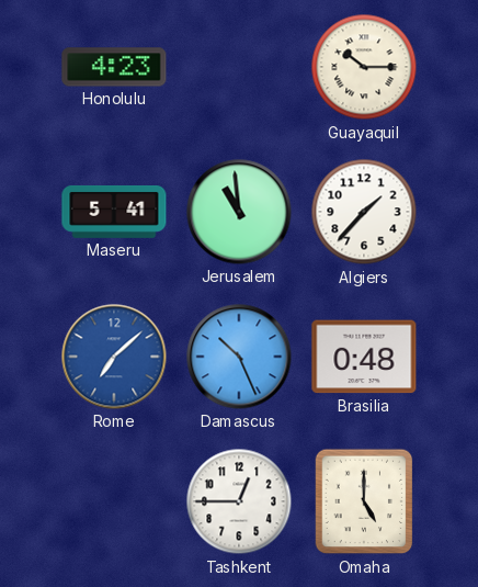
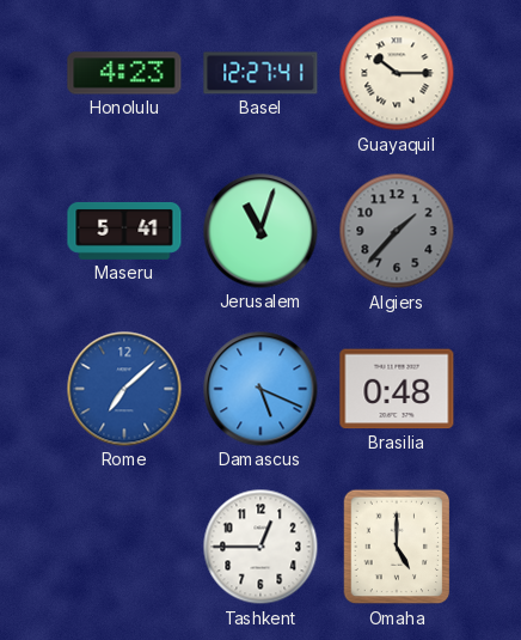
Basel: none -> 12:27
Jerusalem: 10:59 -> 11:03
Algiers dial: white -> grey
Damascus: 10:26 -> 5:19
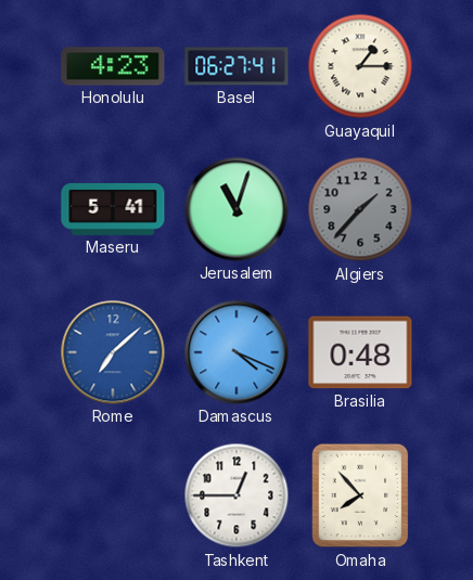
Basel: 12:27 -> 06:27
Guayaquil: 10:15 -> 1:15
Damascus: 5:19 -> 4:19
Omaha: 5:00 -> 7:53
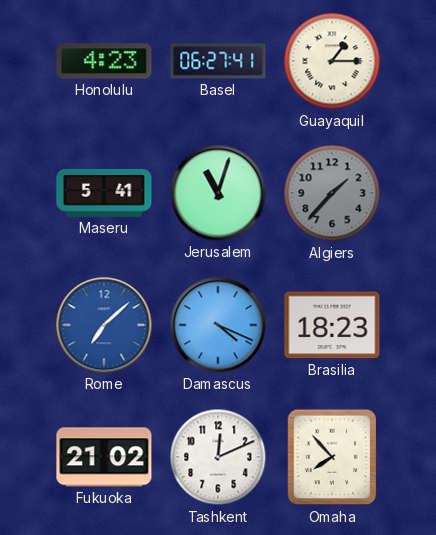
Brasilia: 0:48 -> 18:23
Fukuoka: none -> 21:02
Tashkent: 12:45 -> 12:11
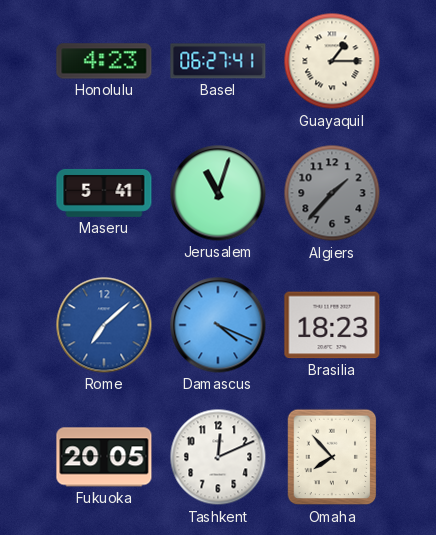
Fukuoka: 21:02 -> 20:05
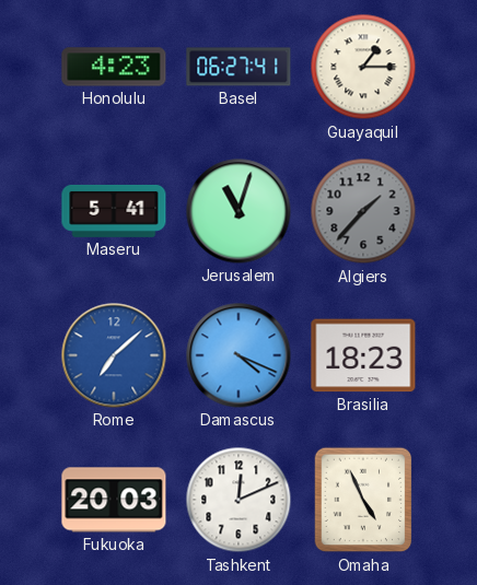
Fukuoka: 20:05 -> 20:03
Omaha: 7:53 -> 4:56
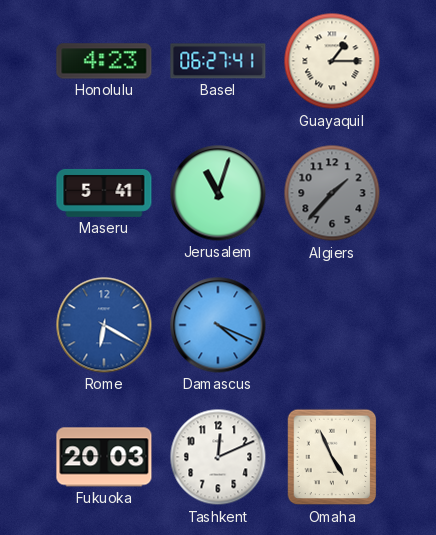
Rome: 7:08 -> 6:20
Brasilia: 18:23 -> none
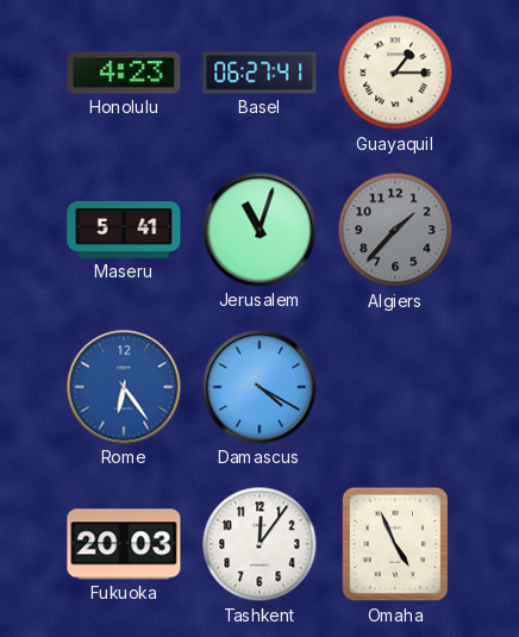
Rome: 6:20 -> 6:24
Damascus: 4:19 -> 4:20
Tashkent: 12:11 -> 12:06
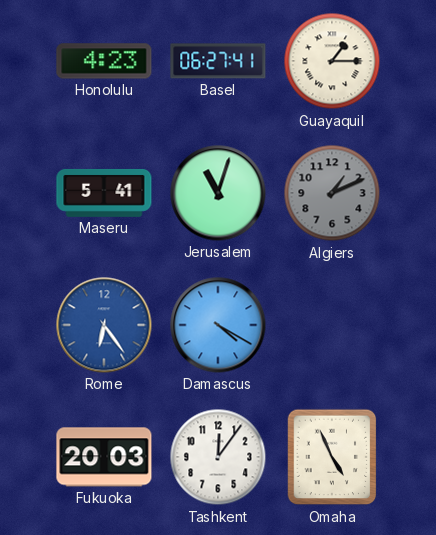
Algiers: 1:37 -> 1:11
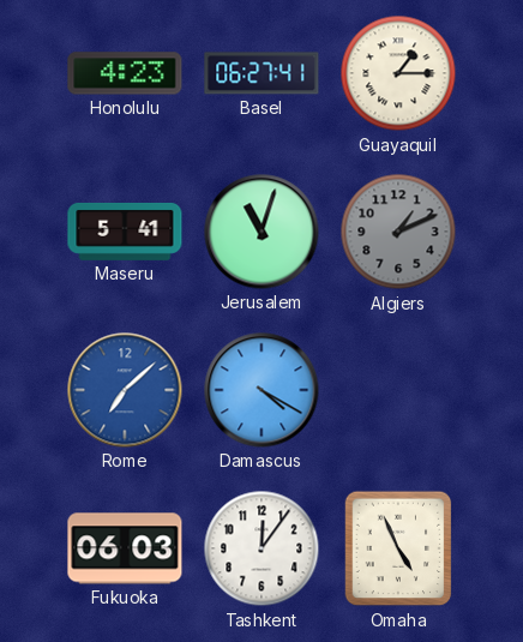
Rome: 6:24 -> 7:08
Fukuoka: 20:03 -> 06:03
